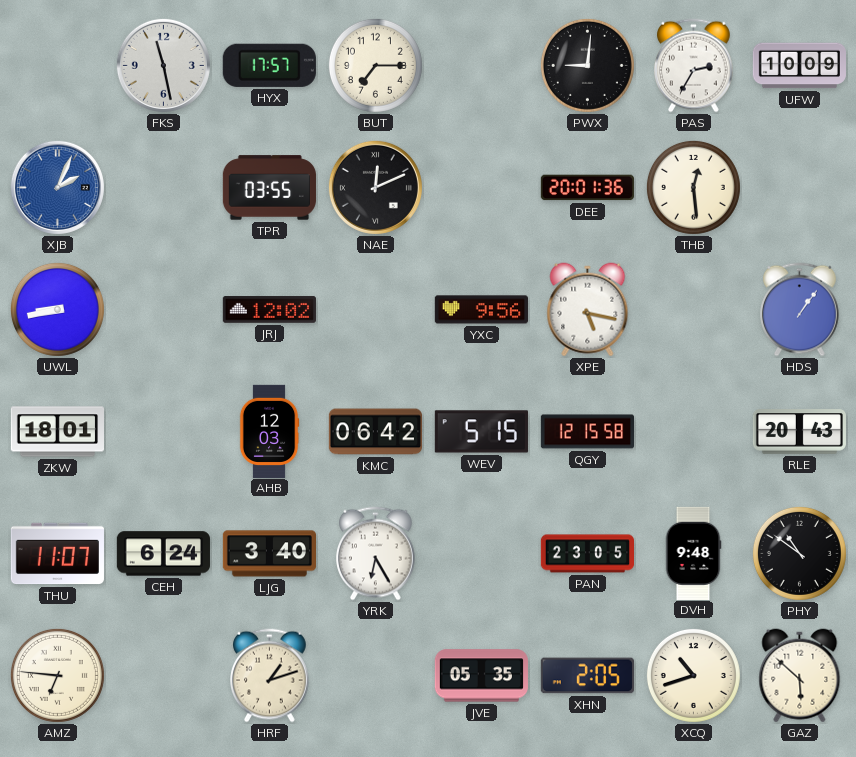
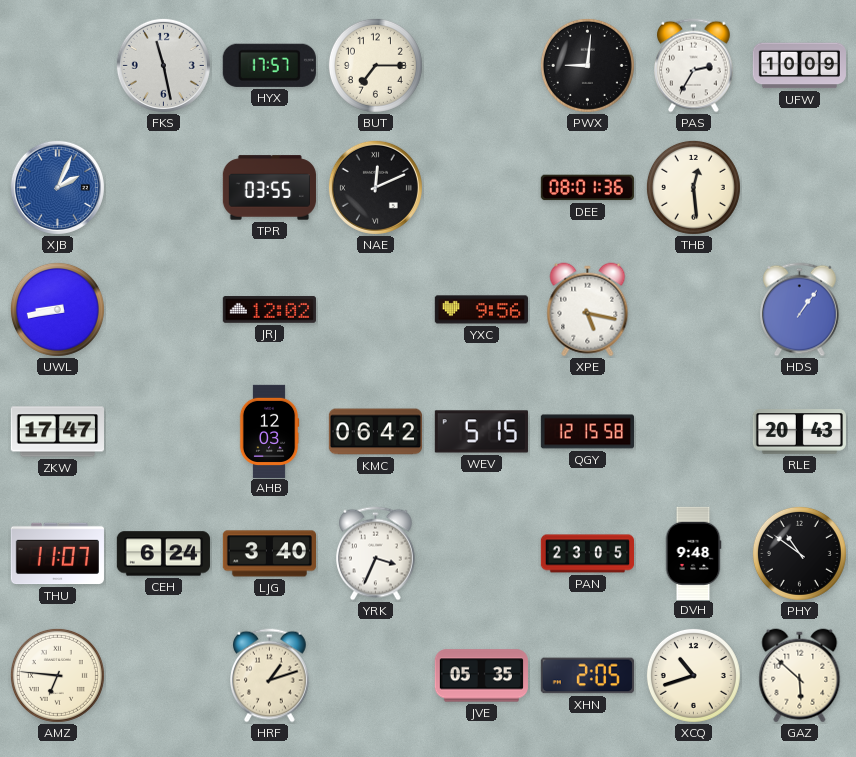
DEE: 20:01 -> 08:01
ZKW: 18:01 -> 17:47
YRK: 6:25 -> 3:34
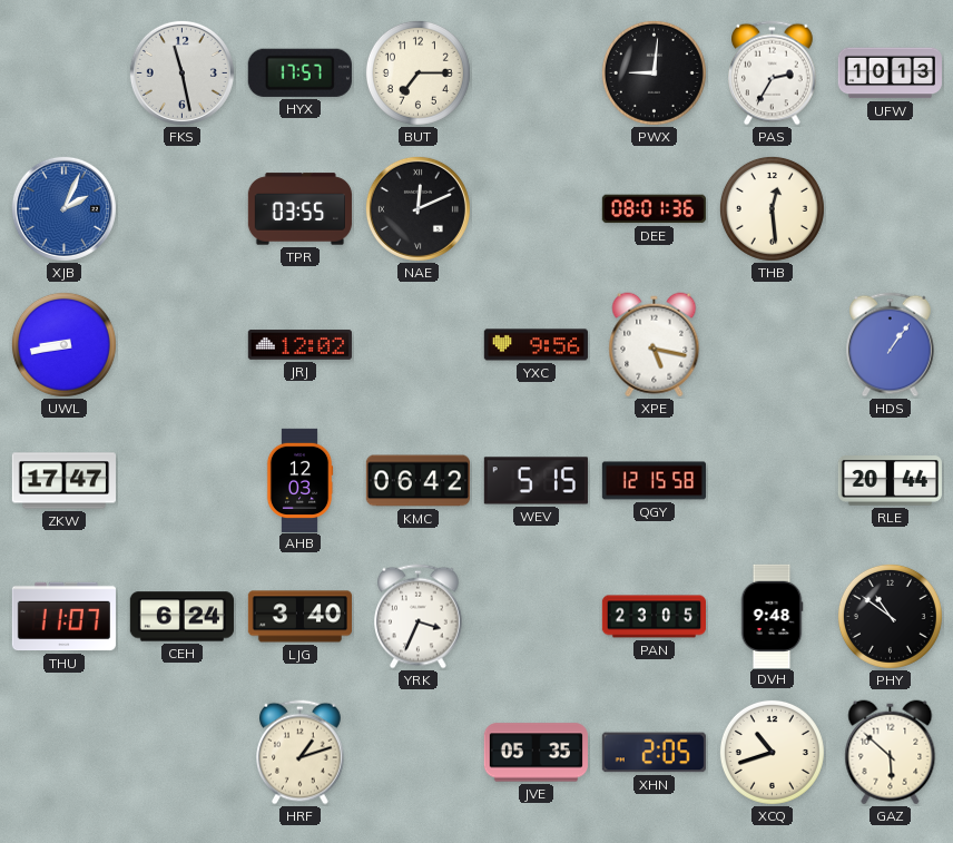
UFW: 10:09 -> 10:13
RLE: 20:43 -> 20:44
AMZ: 6:46 -> none
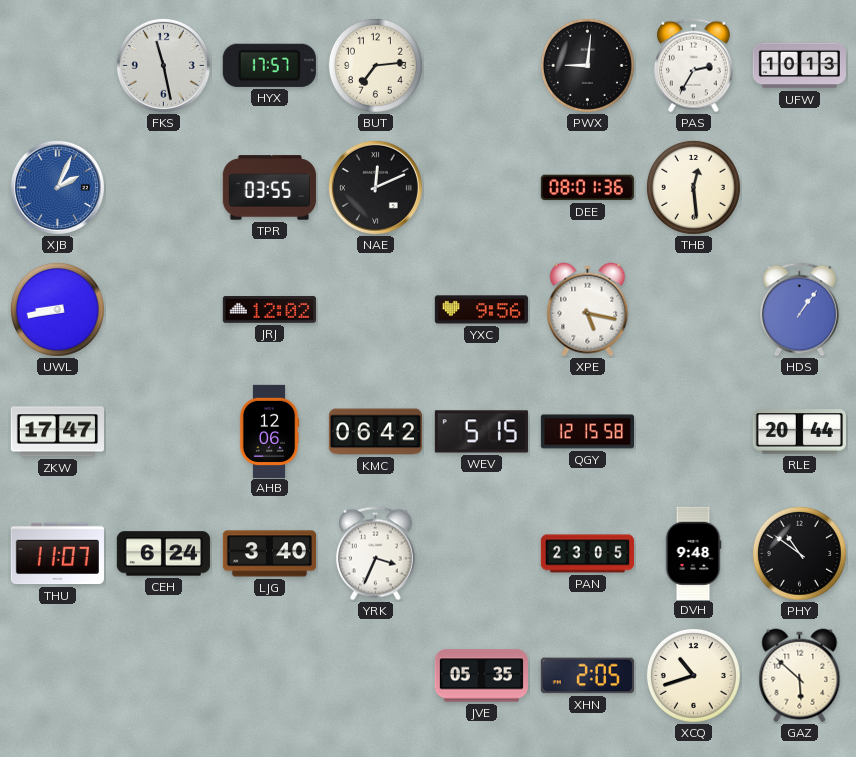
BUT: 7:15 -> 7:14
AHB: 12:03 -> 12:06
HRF: 1:12 -> none
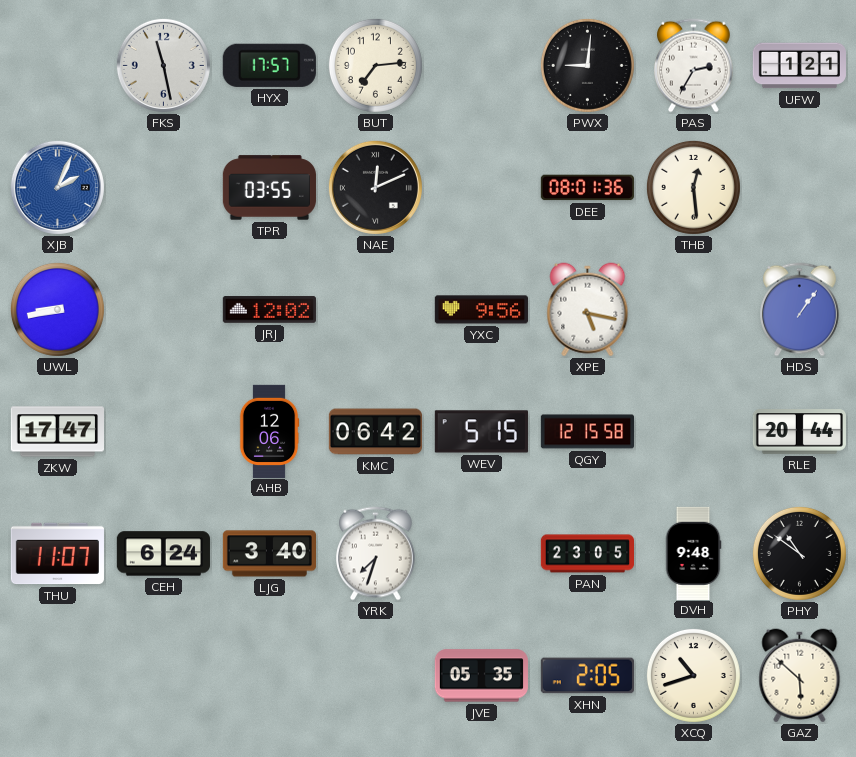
UFW: 10:13 -> 1:21
YRK: 3:34 -> 7:33
